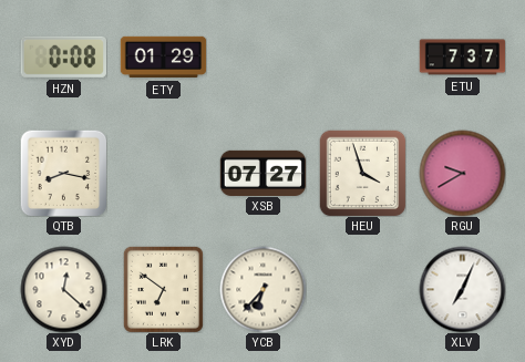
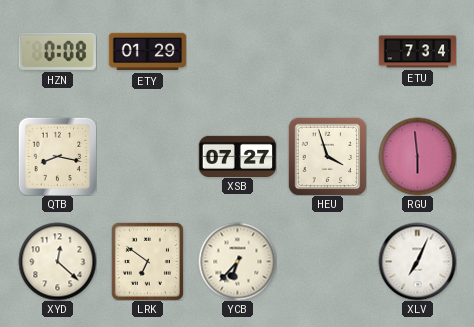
ETU: 7:37 -> 7:34
RGU: 9:40 -> 5:59
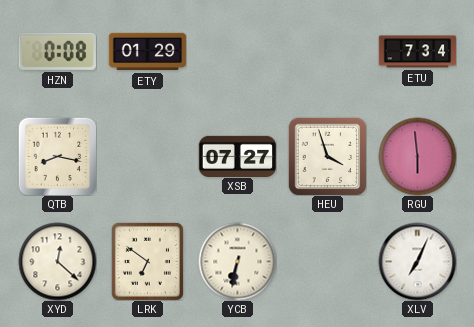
YCB: 6:37 -> 6:32
